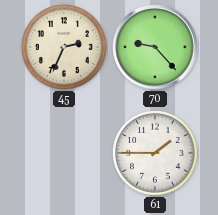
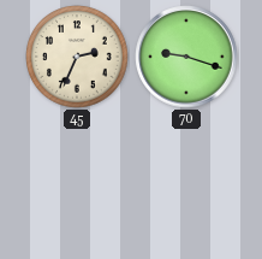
70: 9:23 -> 9:18
61: 1:45 -> none
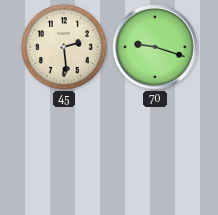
45: 2:34 -> 2:29
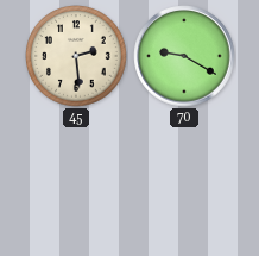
70: 9:18 -> 9:20
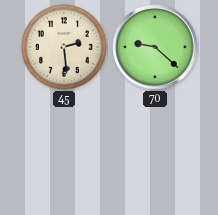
70: 9:20 -> 9:22
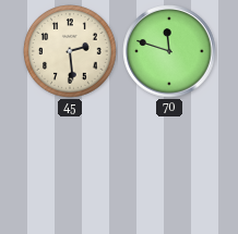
70: 9:22 -> 11:48
